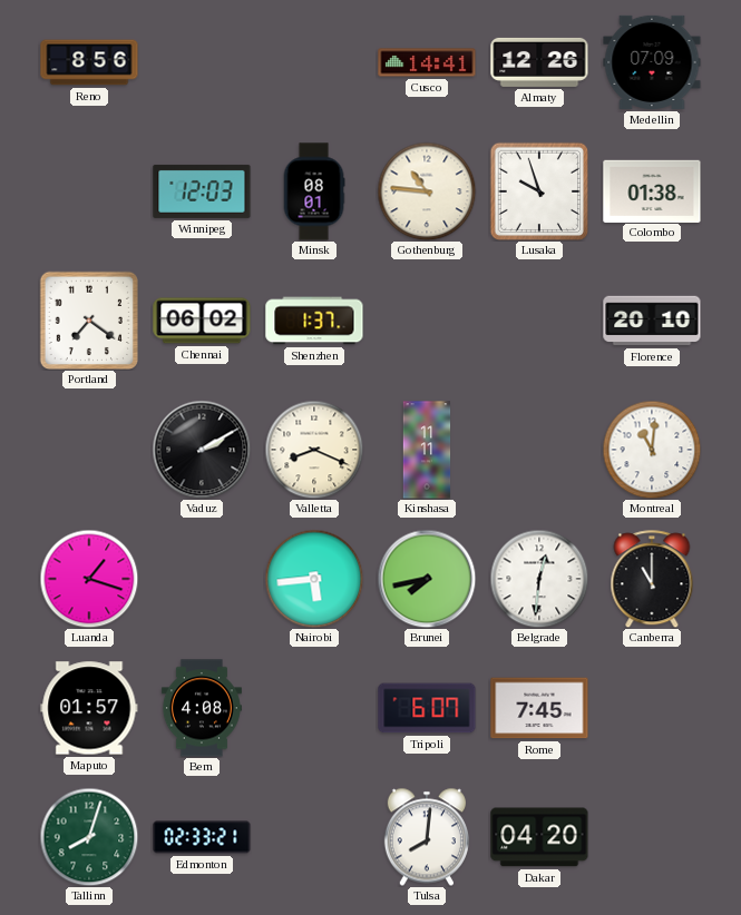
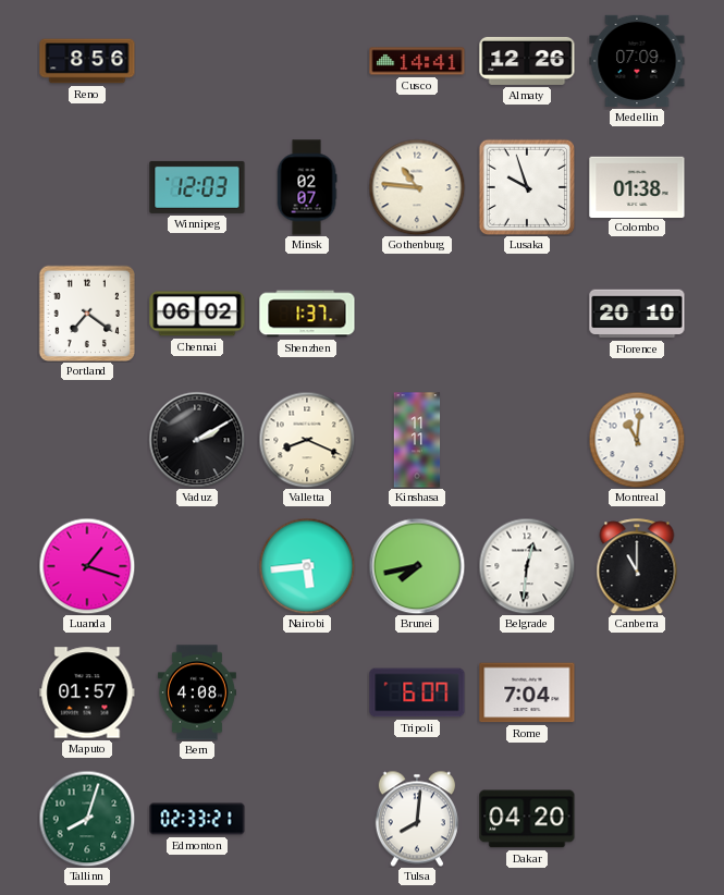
Minsk: 08:01 -> 02:07
Rome: 7:45 -> 7:04
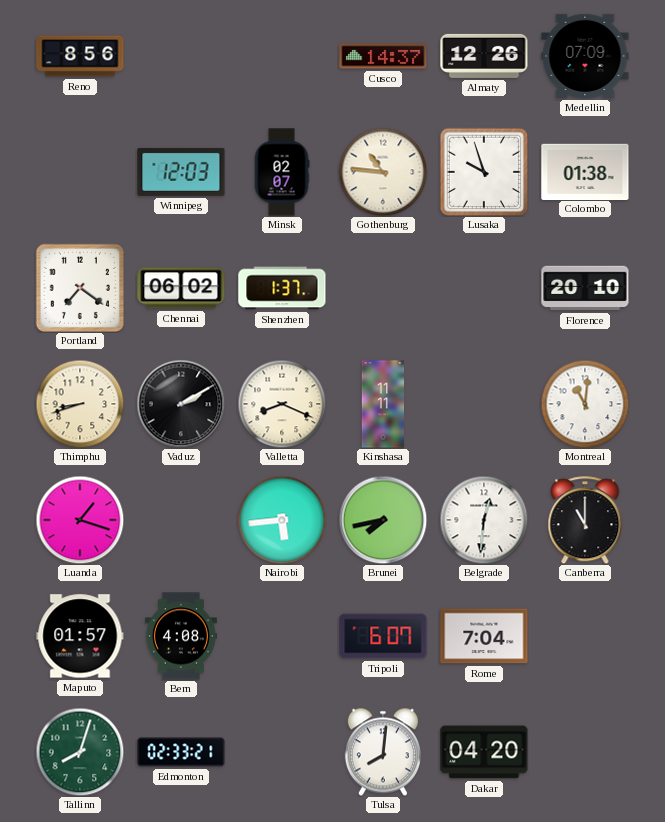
Cusco: 14:41 -> 14:37
Thimphu: none -> 8:42
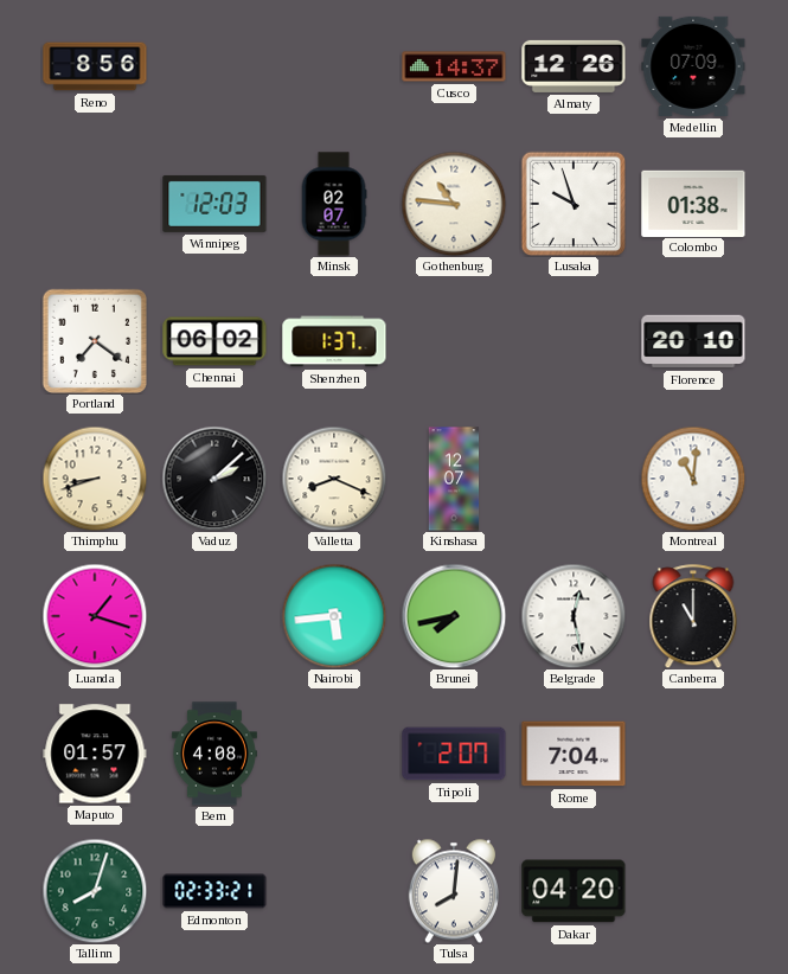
Vaduz: 2:10 -> 2:08
Kinshasa: 11:11 -> 12:07
Belgrade: 12:31 -> 12:28
Tripoli: 6:07 -> 2:07
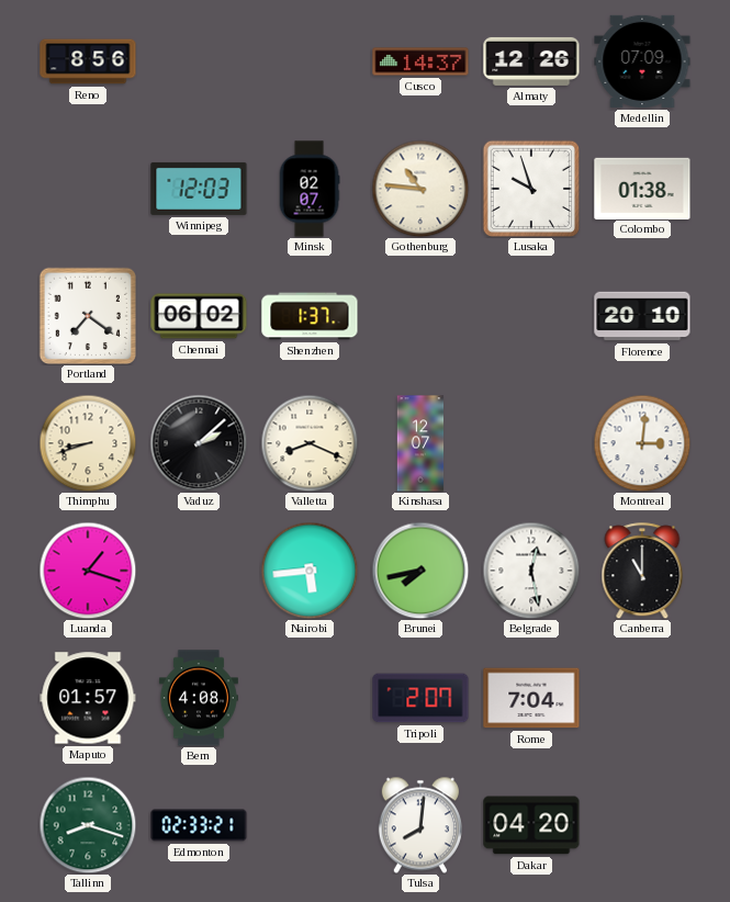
Montreal: 11:01 -> 3:01
Tallinn: 8:03 -> 8:18
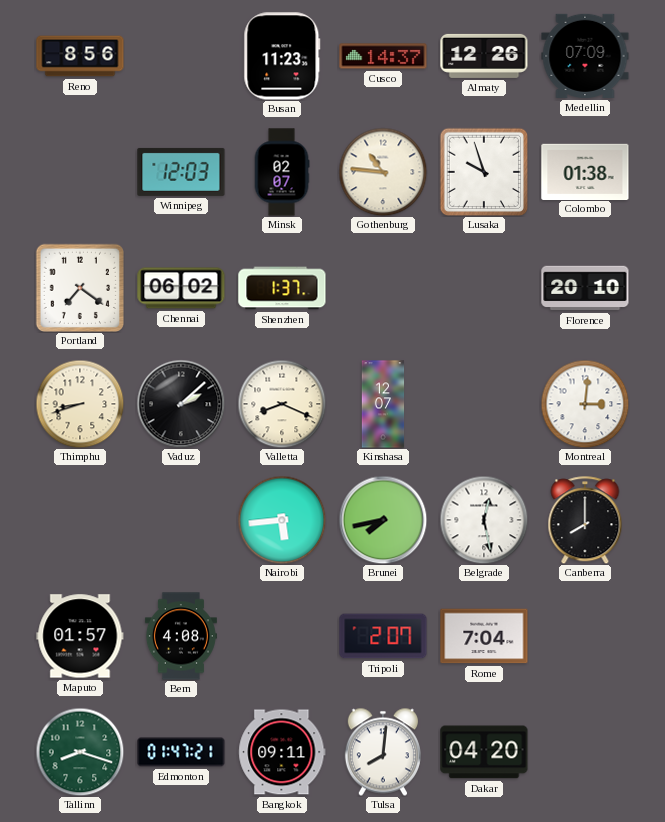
Busan: none -> 11:23
Luanda: 1:18 -> none
Canberra: 11:00 -> 8:00
Edmonton: 02:33 -> 01:47
Bangkok: none -> 09:11
